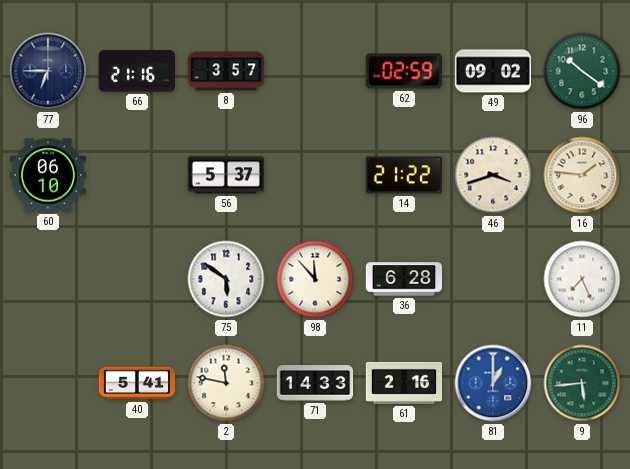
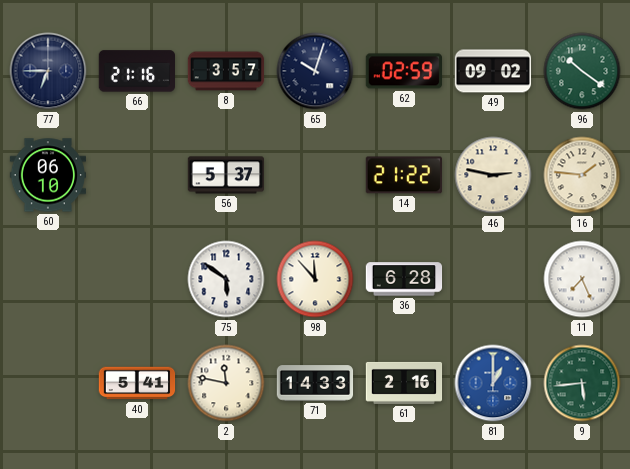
65: none -> 10:03
46: 3:42 -> 2:47
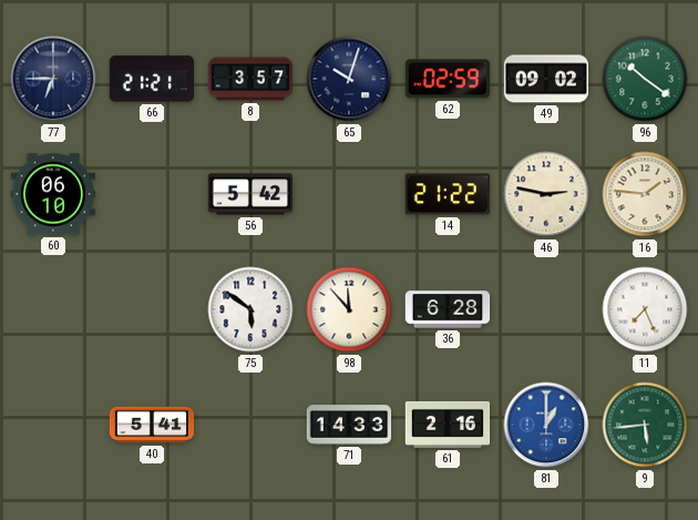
66: 21:16 -> 21:21
56: 5:37 -> 5:42
2: 11:47 -> none
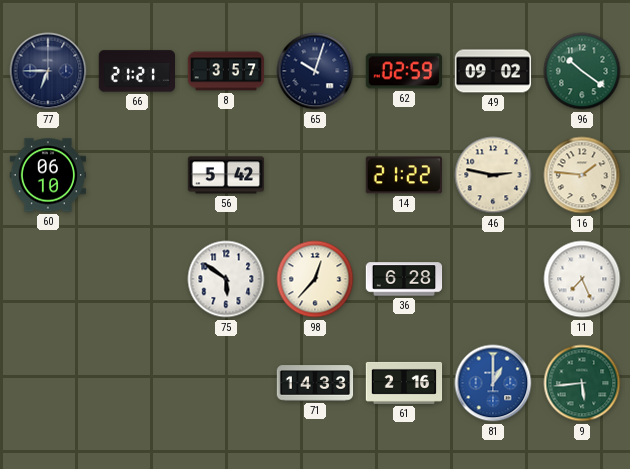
98: 11:53 -> 12:37
40: 5:41 -> none
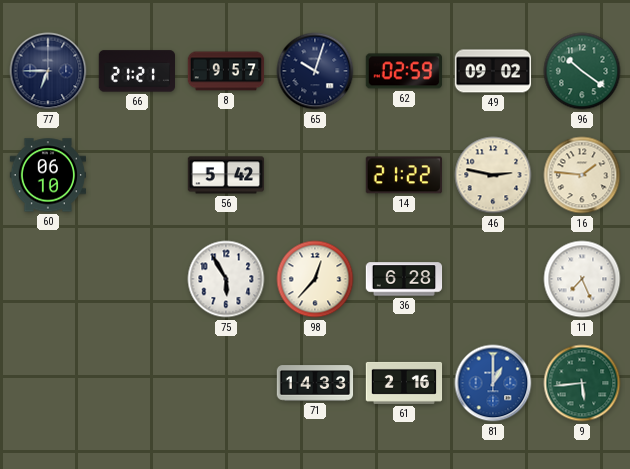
8: 3:57 -> 9:57
75: 5:51 -> 5:55
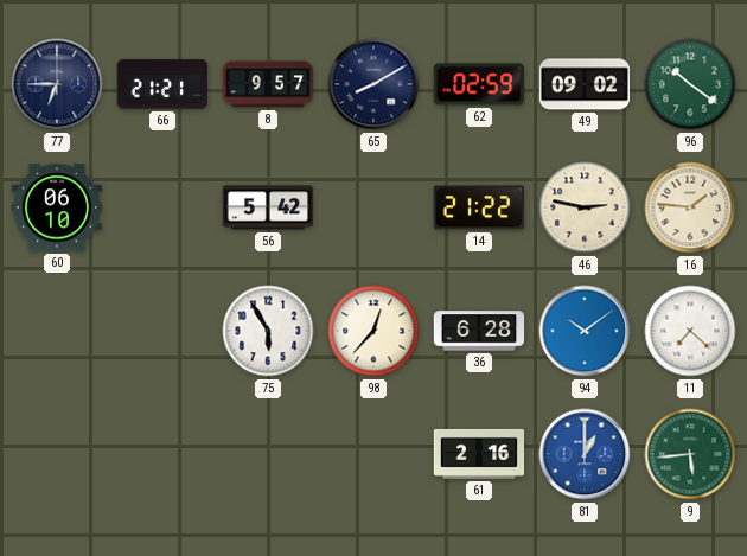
65: 10:03 -> 8:10
94: none -> 10:09
11: 7:26 -> 7:22
71: 14:33 -> none
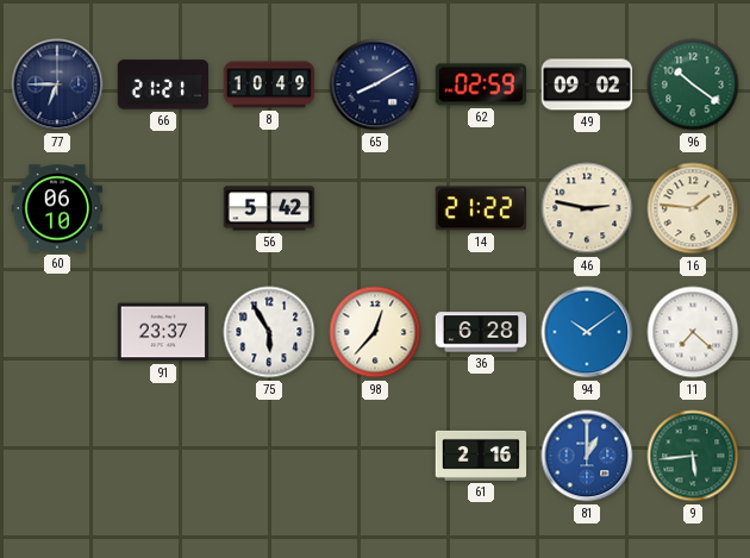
8: 9:57 -> 10:49
91: none -> 23:37
